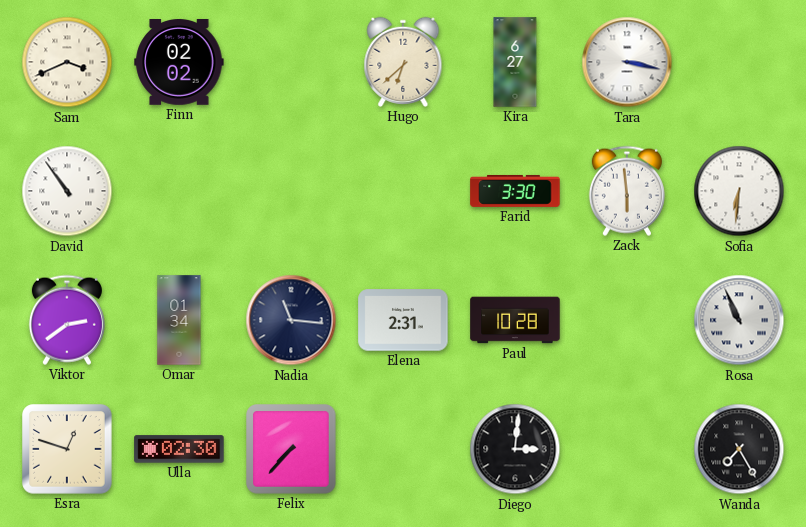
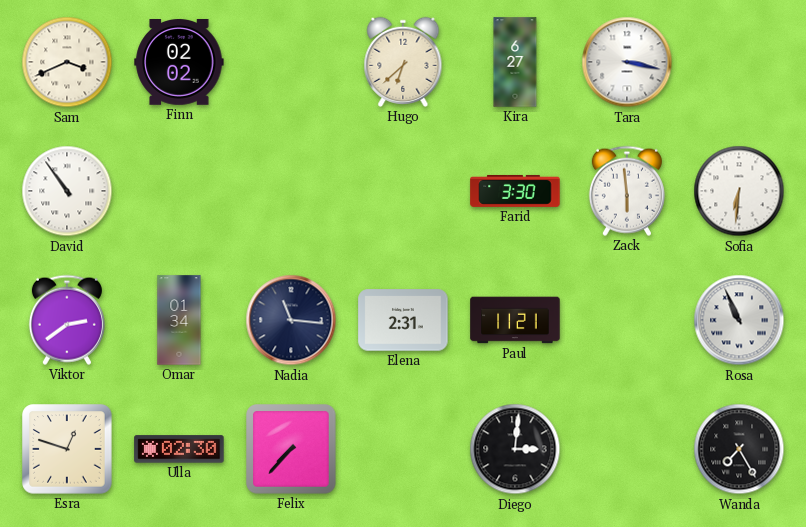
Paul: 10:28 -> 11:21
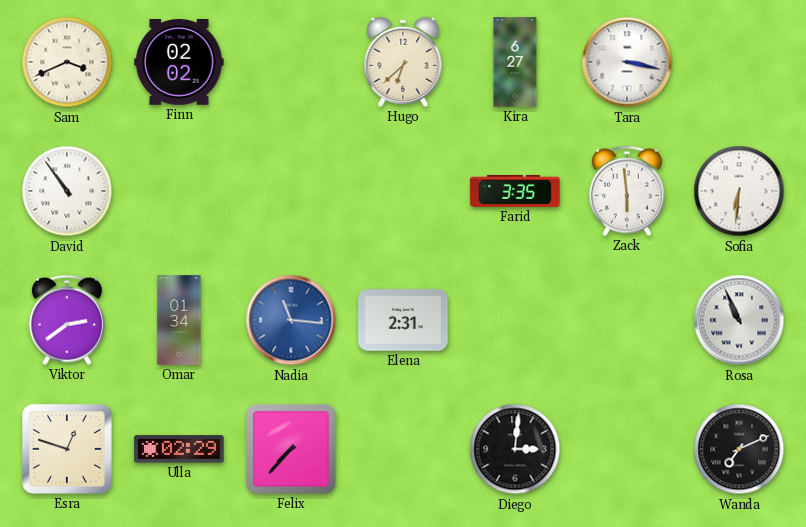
Farid: 3:30 -> 3:35
Nadia dial: navy -> blue
Paul: 11:21 -> none
Ulla: 02:30 -> 02:29
Wanda: 7:25 -> 7:11
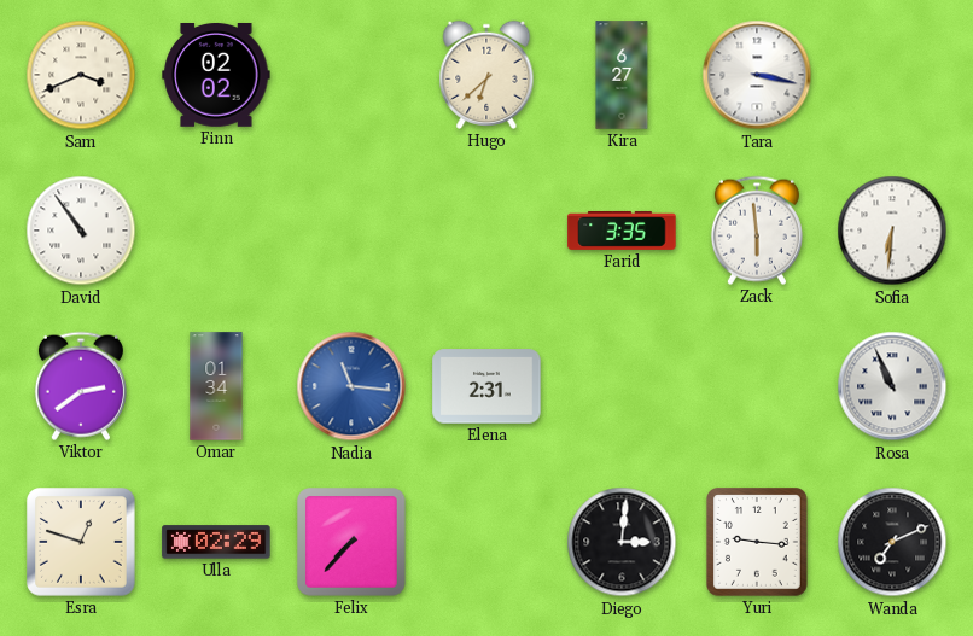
Yuri: none -> 9:16
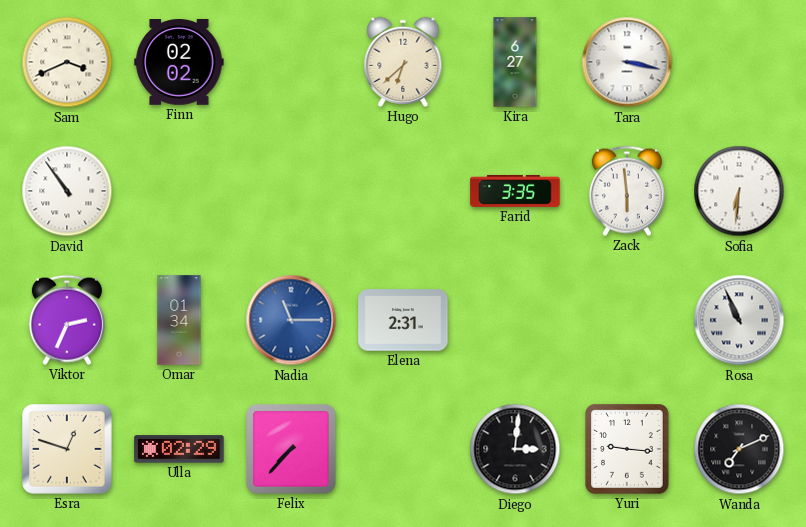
Viktor: 2:39 -> 2:34
Nadia: 11:16 -> 11:15
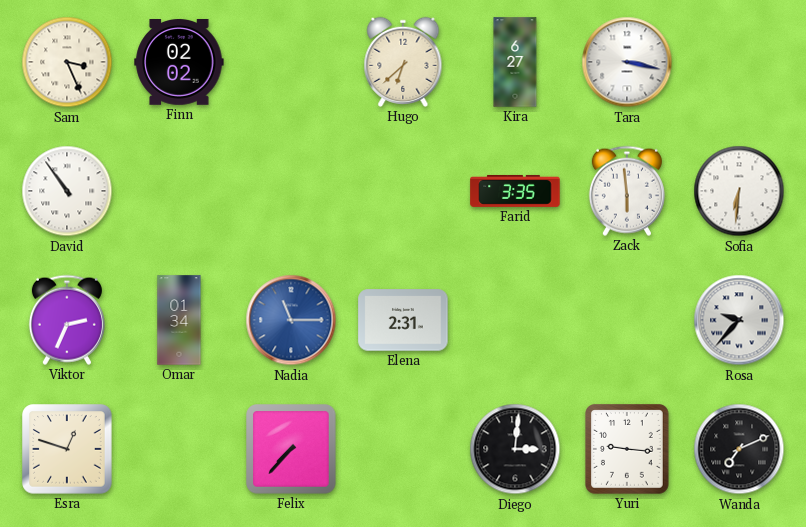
Sam: 3:41 -> 3:26
Rosa: 10:56 -> 9:37
Ulla: 02:29 -> none
